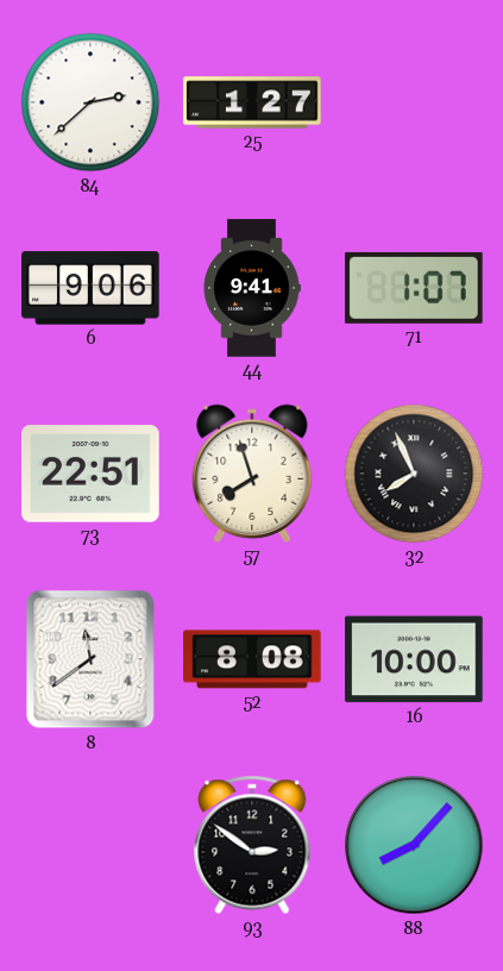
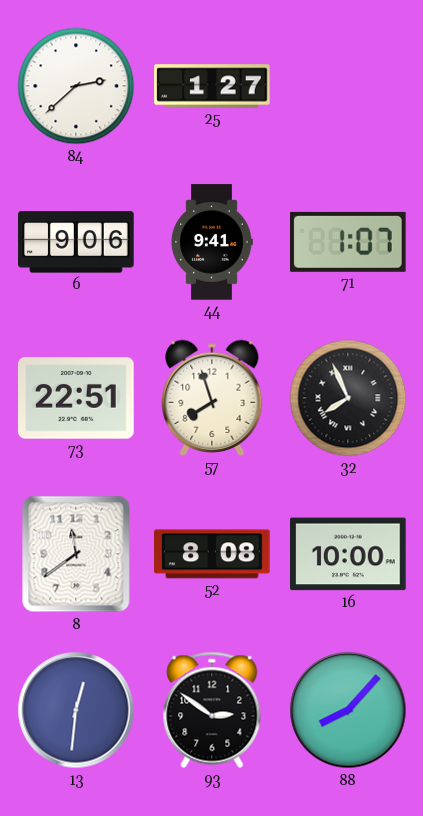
13: none -> 12:31
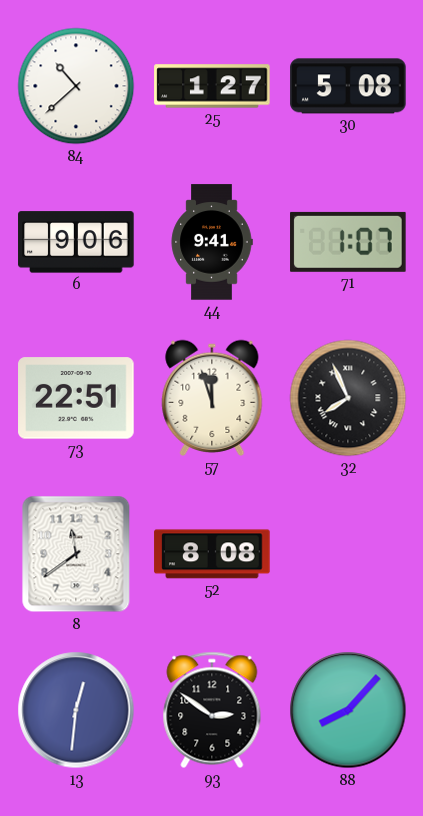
84: 2:38 -> 10:38
30: none -> 5:08
57: 7:57 -> 11:57
16: 10:00 -> none
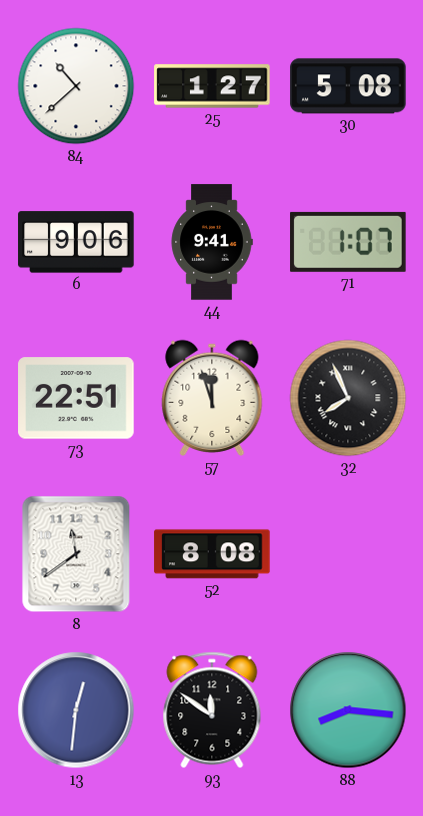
93: 2:51 -> 11:51
88: 8:07 -> 8:16
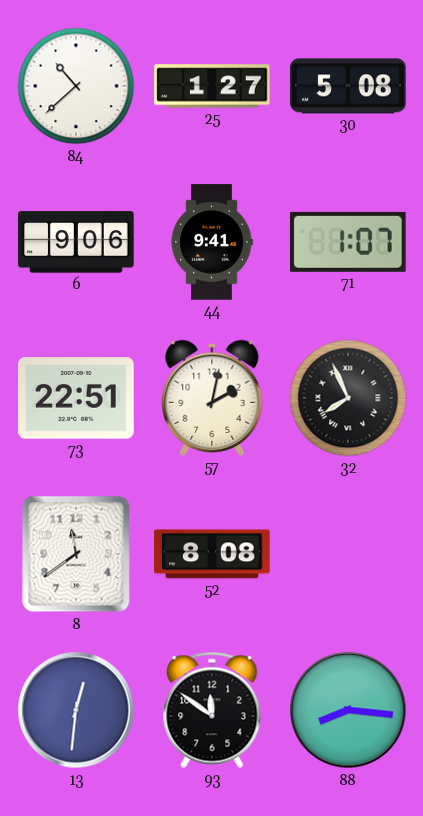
57: 11:57 -> 2:02
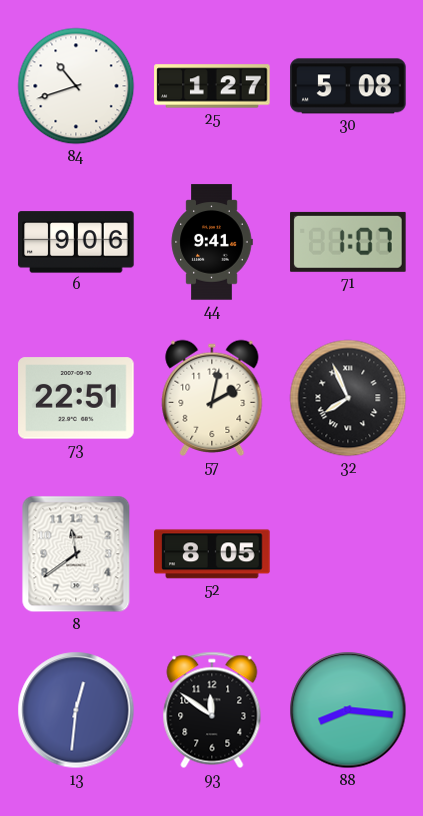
84: 10:38 -> 10:42
52: 8:08 -> 8:05
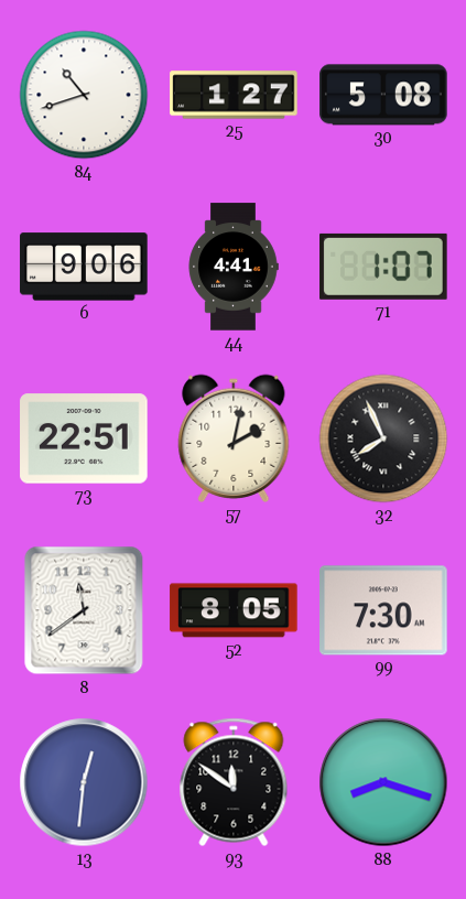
44: 9:41 -> 4:41
99: none -> 7:30
88: 8:16 -> 8:18
